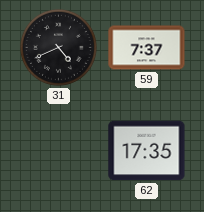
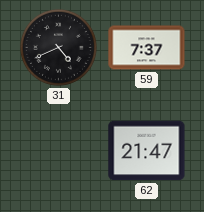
62: 17:35 -> 21:47
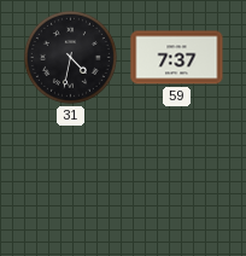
31: 4:41 -> 4:32
62: 21:47 -> none
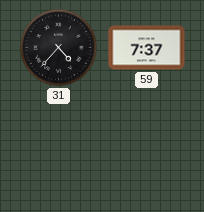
31: 4:32 -> 4:37
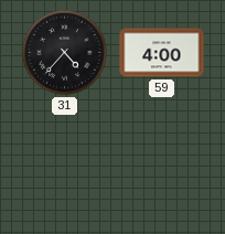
59: 7:37 -> 4:00
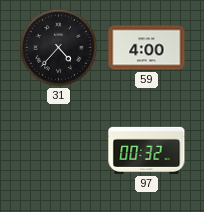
97: none -> 00:32
